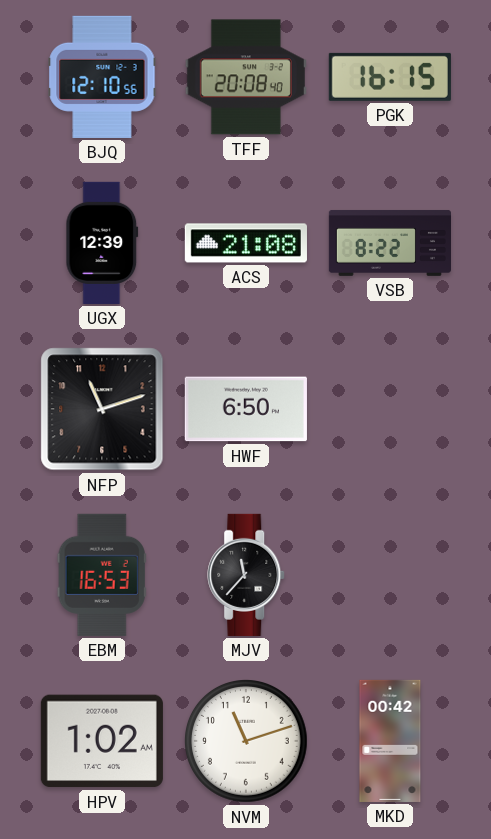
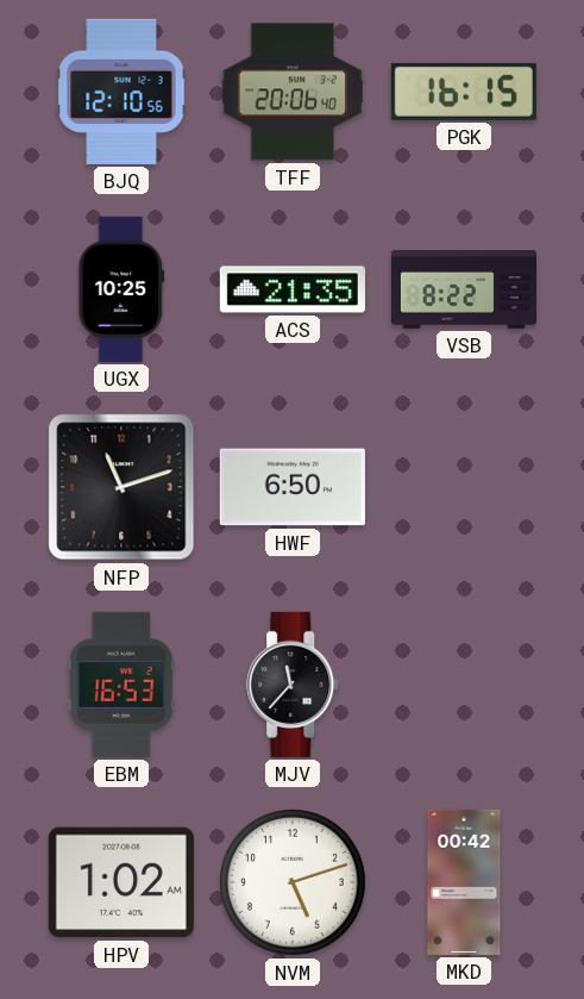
TFF: 20:08 -> 20:06
UGX: 12:39 -> 10:25
ACS: 21:08 -> 21:35
NVM: 11:12 -> 5:12
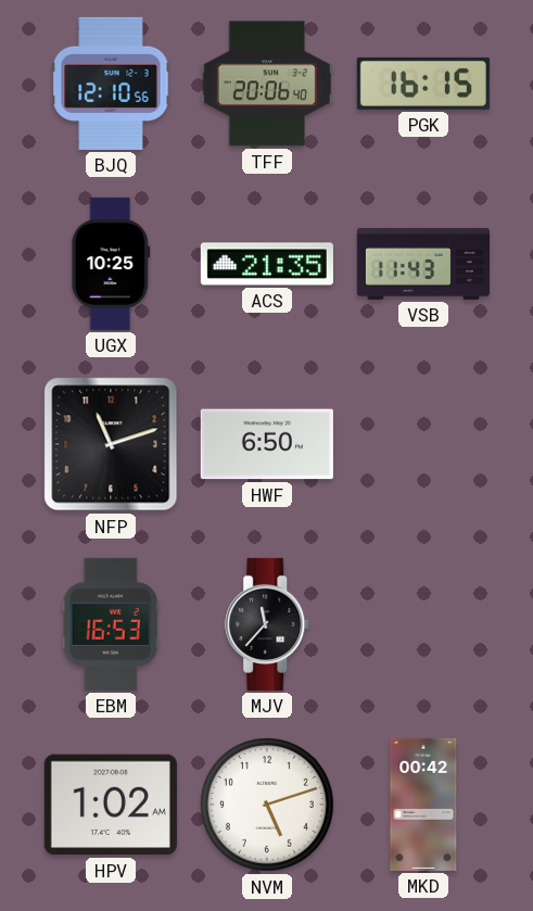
VSB: 8:22 -> 11:43
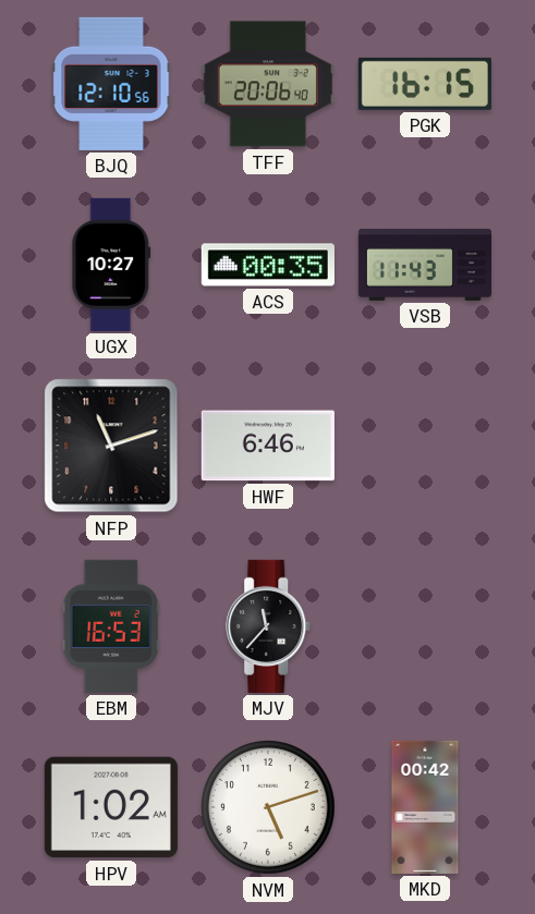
UGX: 10:25 -> 10:27
ACS: 21:35 -> 00:35
HWF: 6:50 -> 6:46
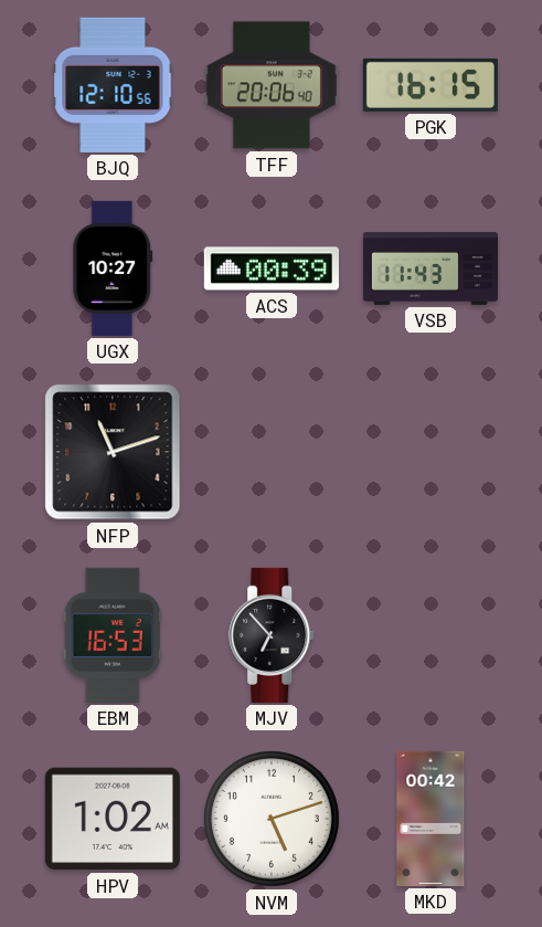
ACS: 00:35 -> 00:39
HWF: 6:46 -> none
MJV: 11:37 -> 6:53
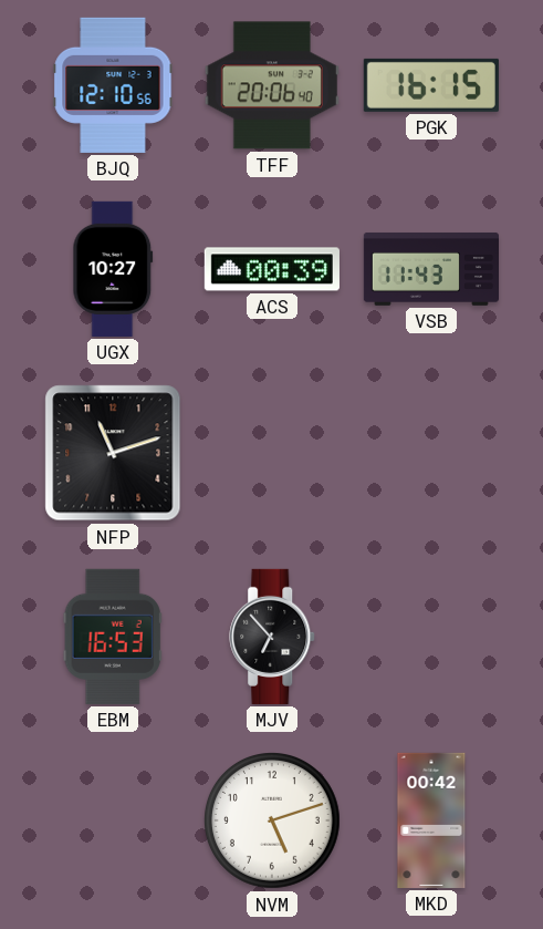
HPV: 1:02 -> none
